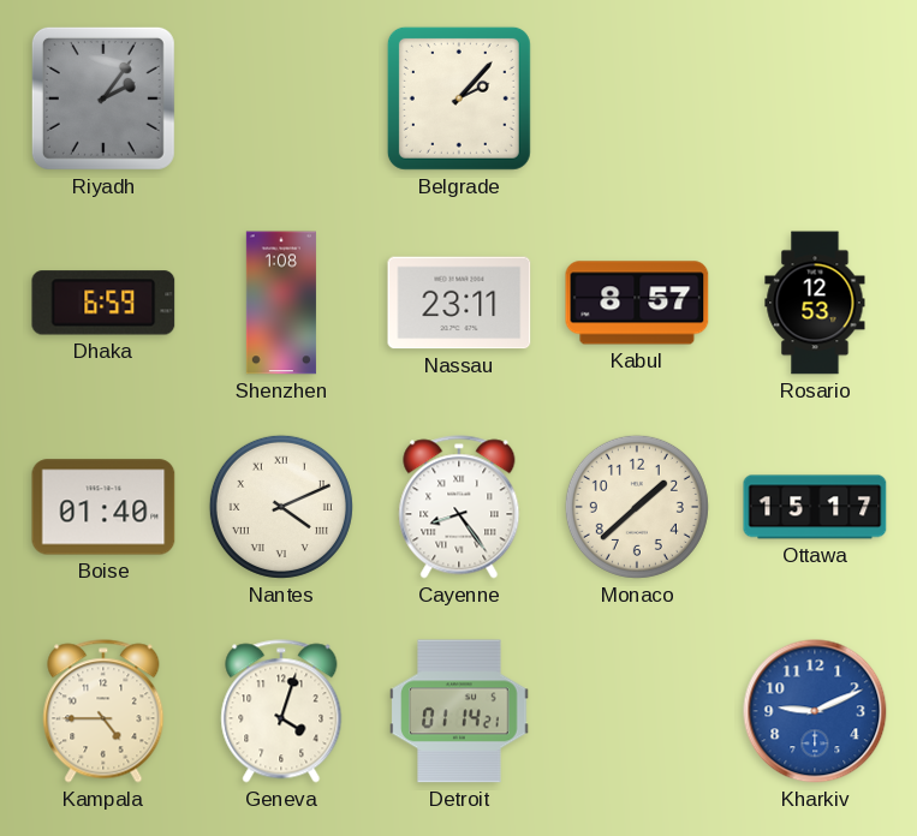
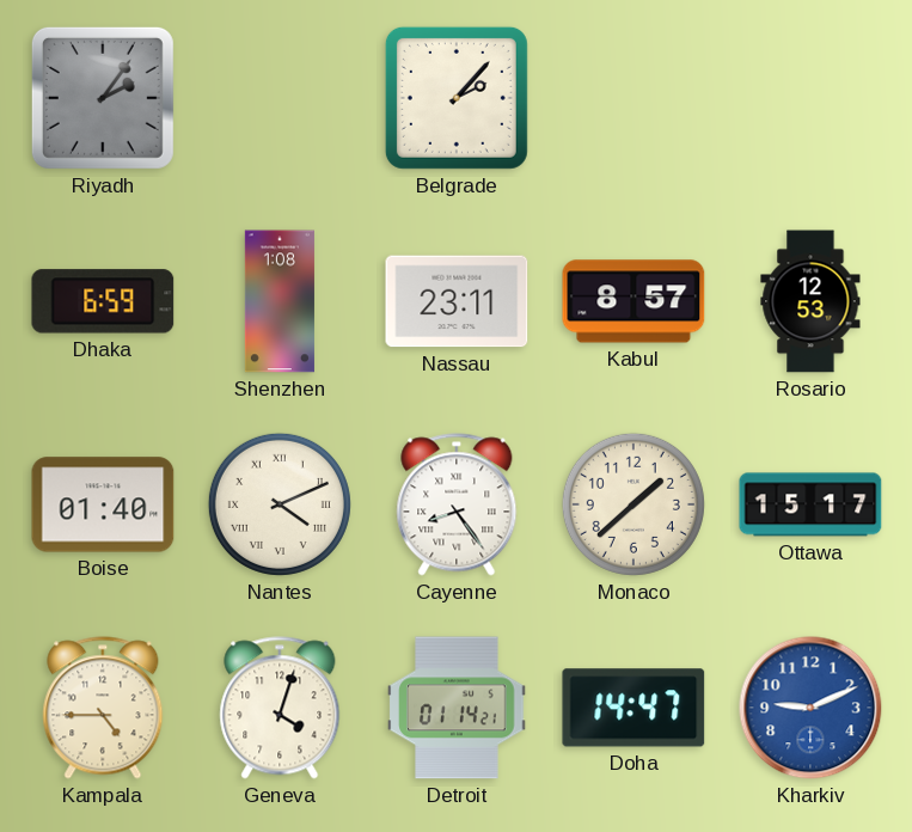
Doha: none -> 14:47
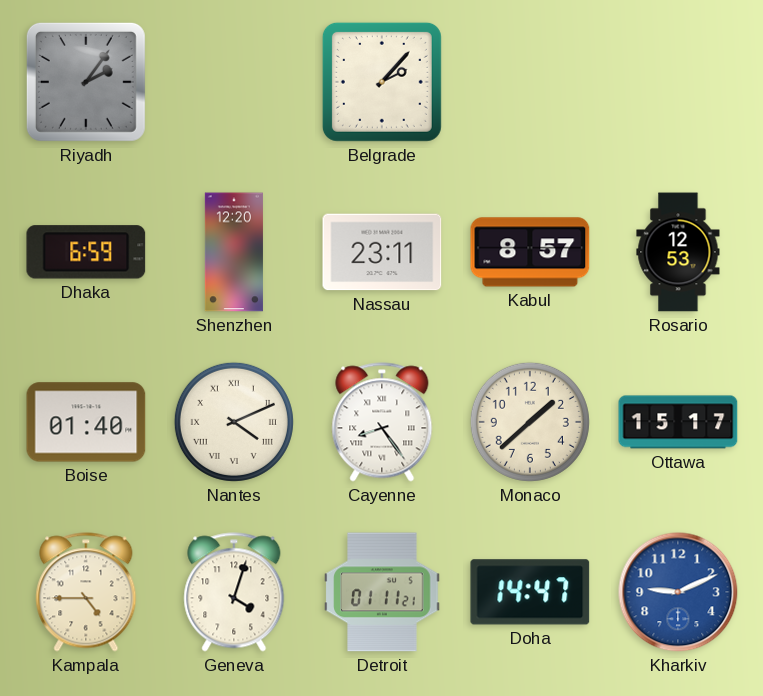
Shenzhen: 1:08 -> 12:20
Detroit: 01:14 -> 01:11
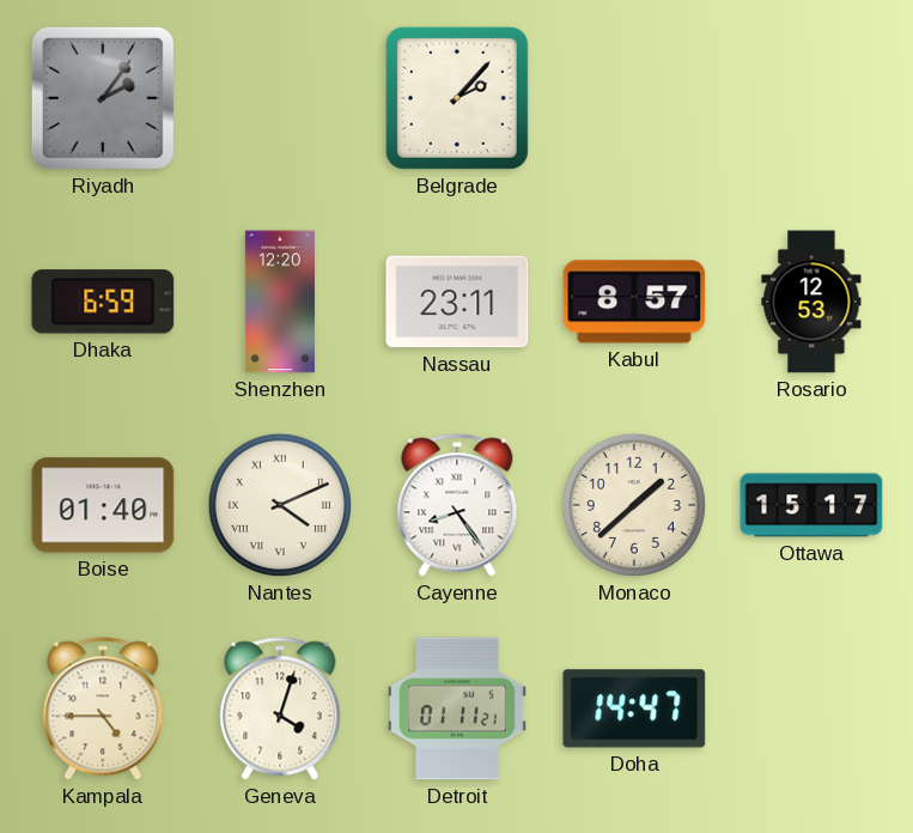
Kharkiv: 9:11 -> none
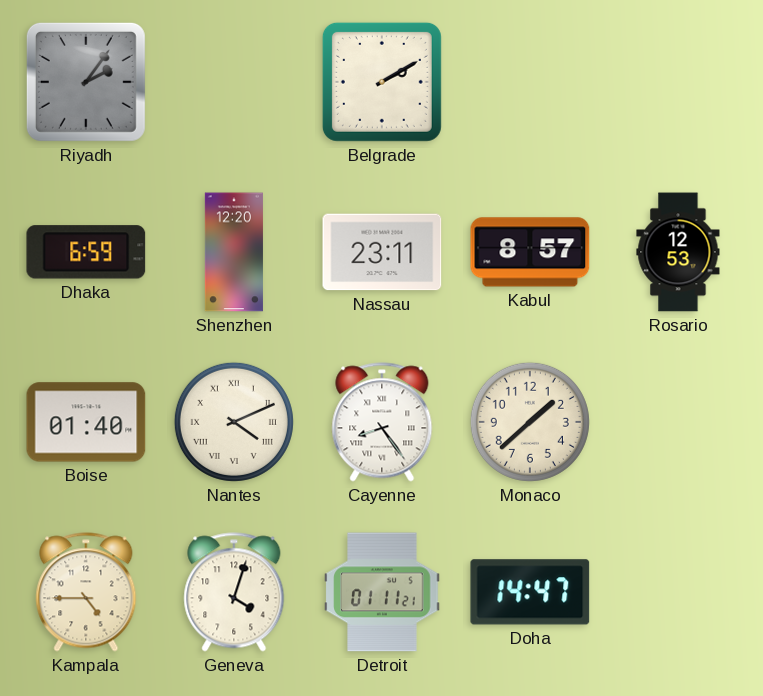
Belgrade: 2:07 -> 2:10
Ottawa: 15:17 -> none
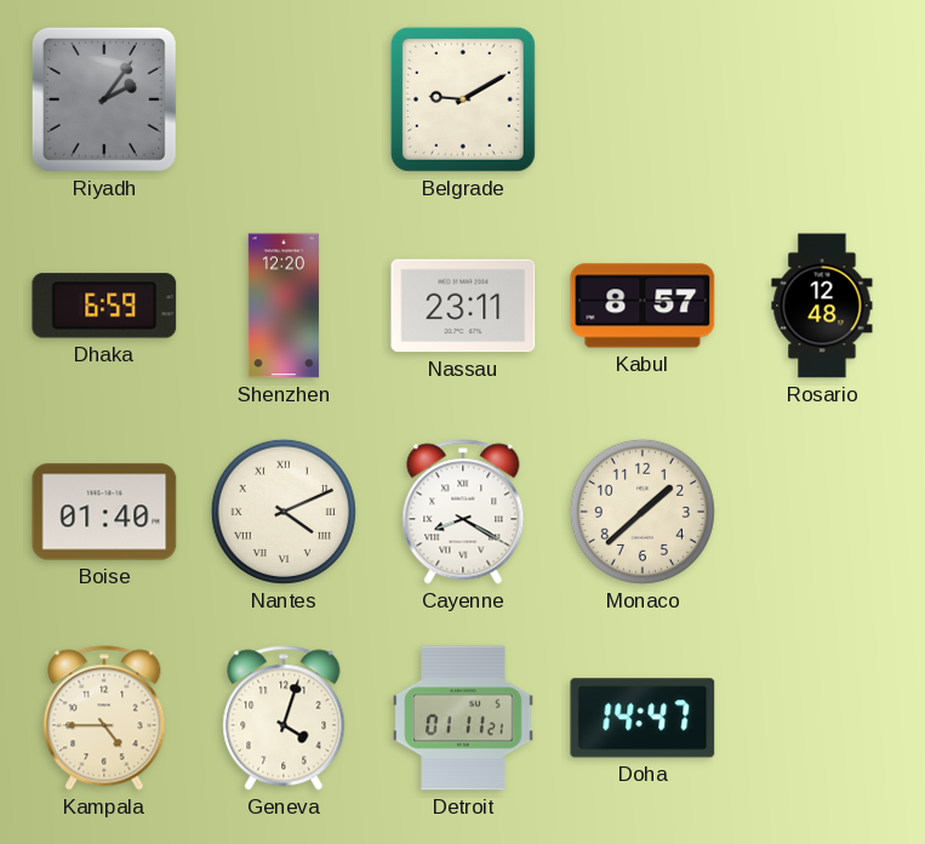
Belgrade: 2:10 -> 9:10
Rosario: 12:53 -> 12:48
Cayenne: 8:24 -> 8:20
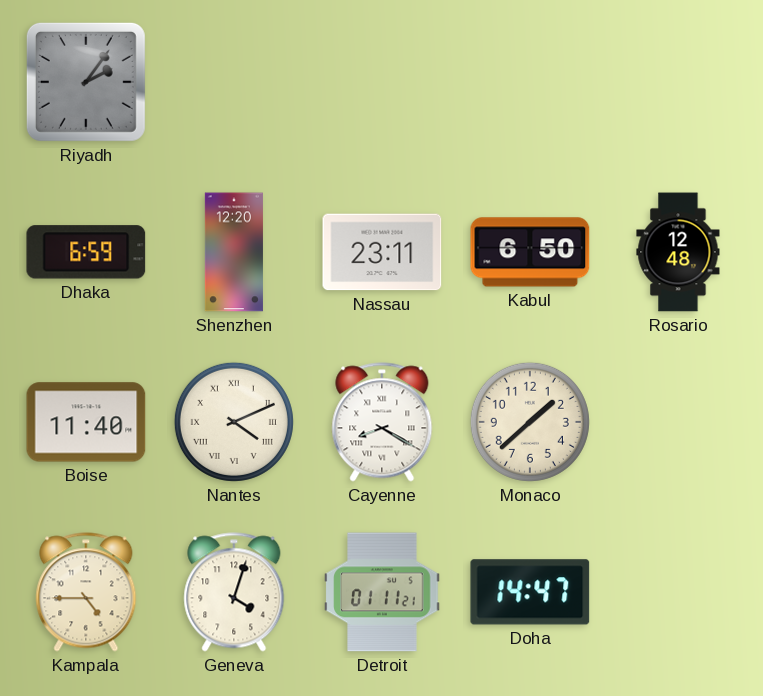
Belgrade: 9:10 -> none
Kabul: 8:57 -> 6:50
Boise: 01:40 -> 11:40
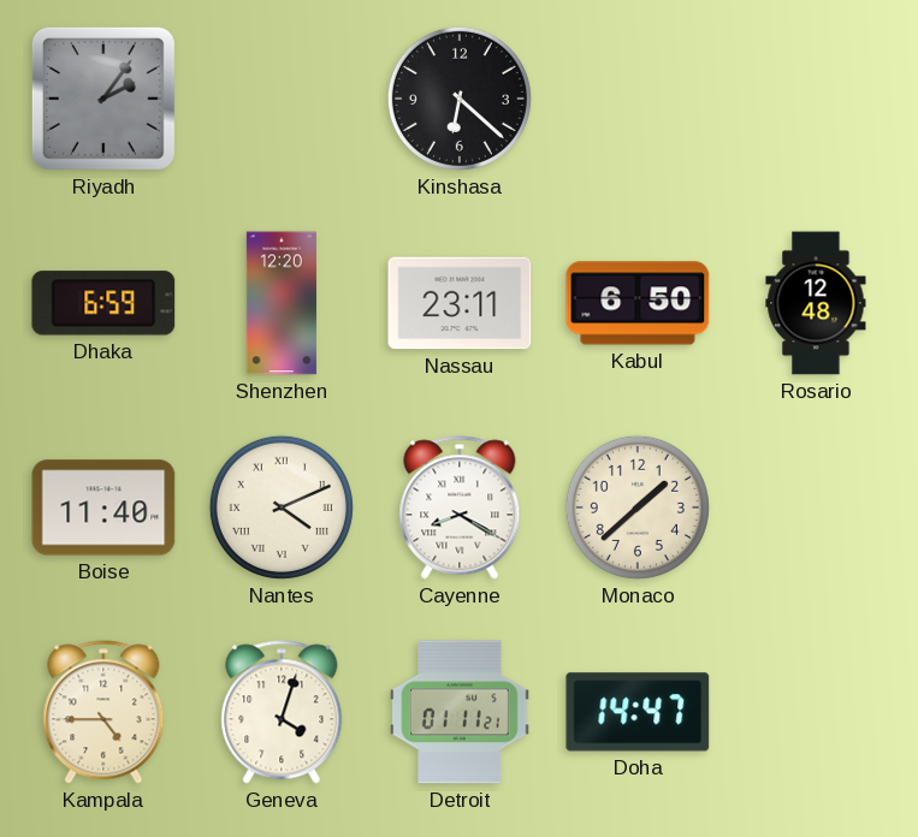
Kinshasa: none -> 6:22
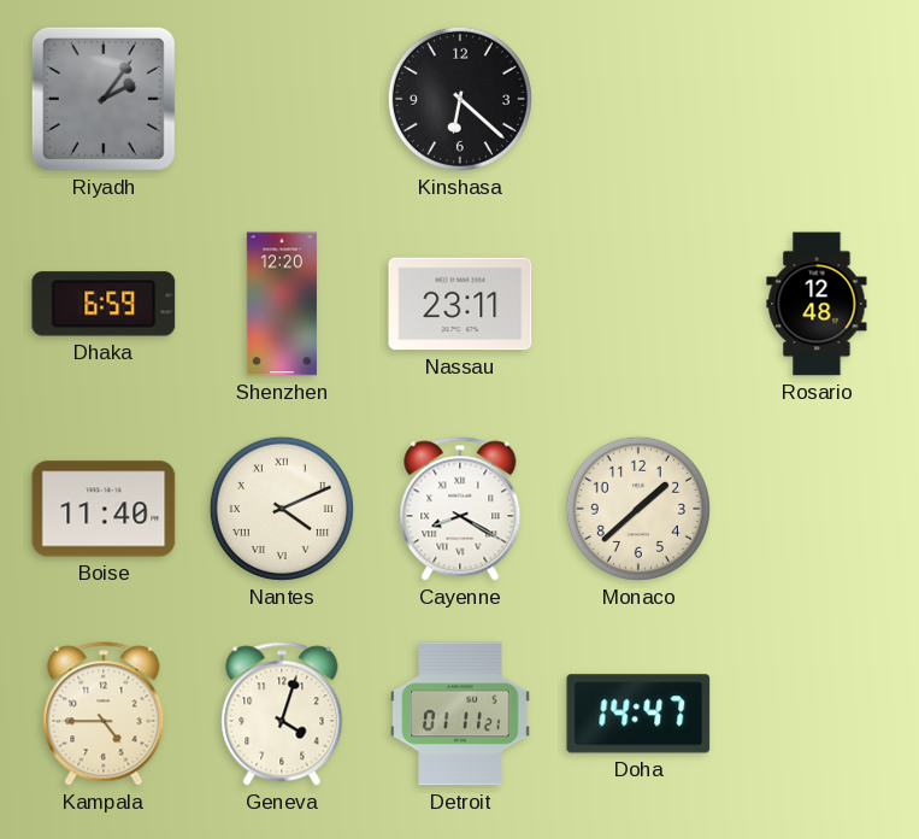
Kabul: 6:50 -> none
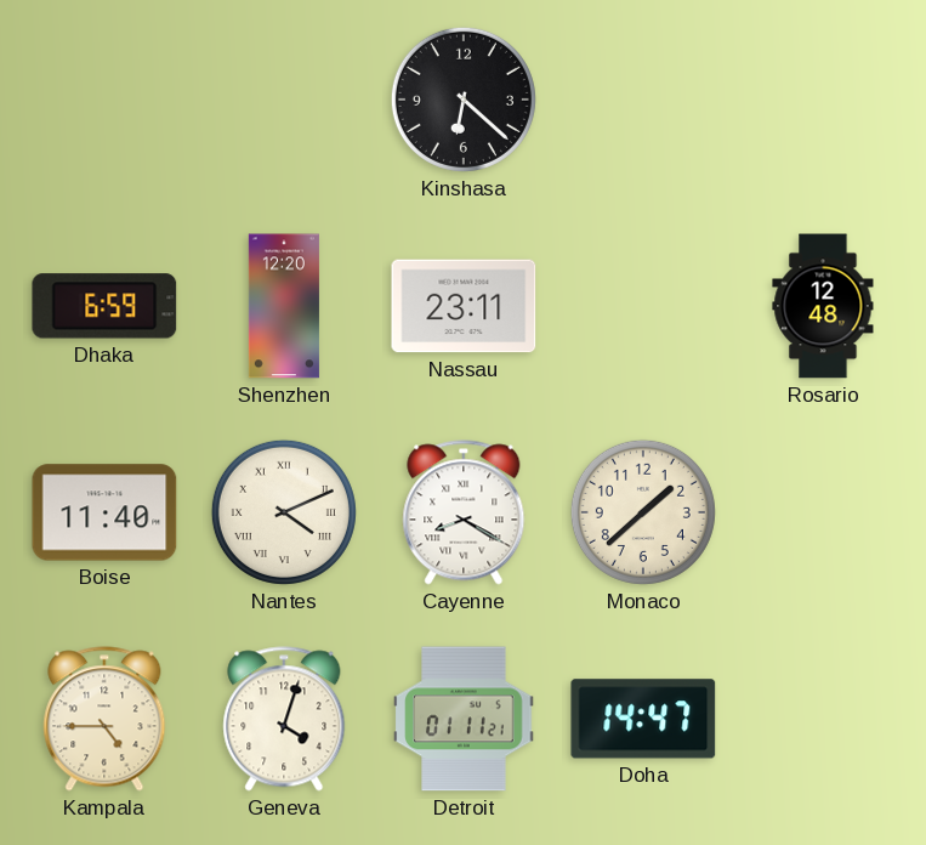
Riyadh: 2:06 -> none
